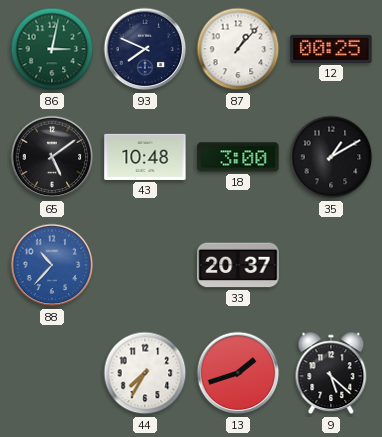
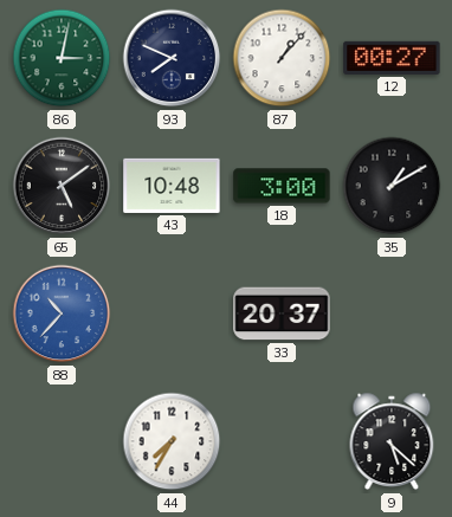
12: 00:25 -> 00:27
13: 1:42 -> none
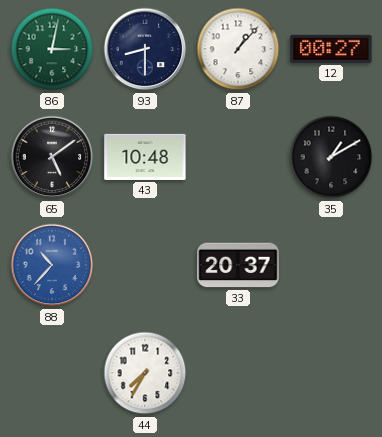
93: 7:49 -> 8:30
18: 3:00 -> none
9: 5:22 -> none
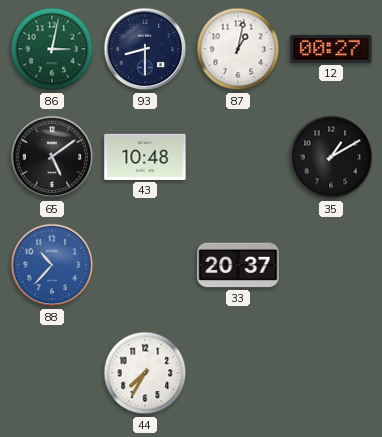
87: 1:07 -> 1:02
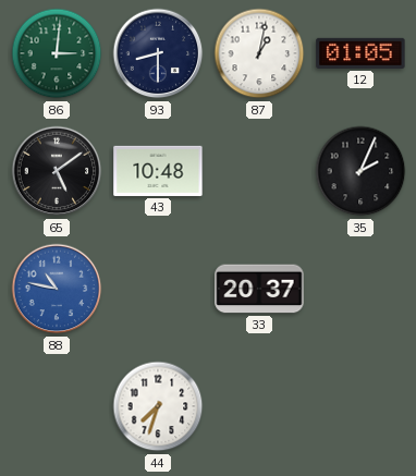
86: 3:02 -> 3:01
12: 00:27 -> 01:05
35: 1:10 -> 2:04
88: 10:37 -> 10:47
44: 7:35 -> 7:33
